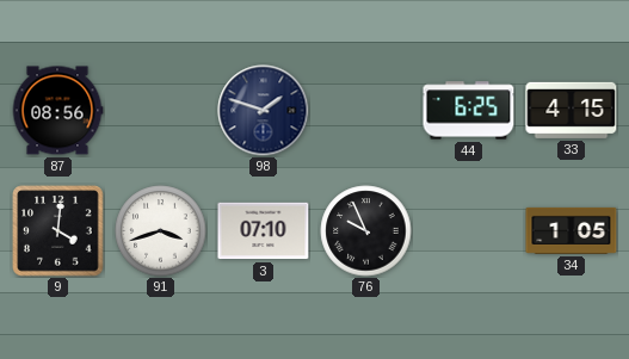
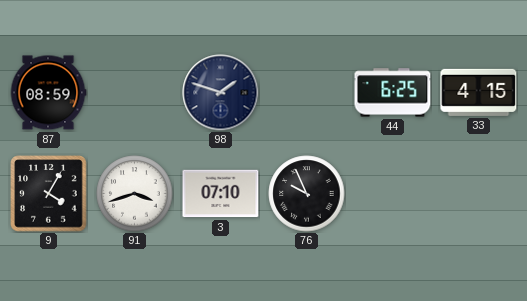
87: 08:56 -> 08:59
9: 4:01 -> 4:05
34: 1:05 -> none
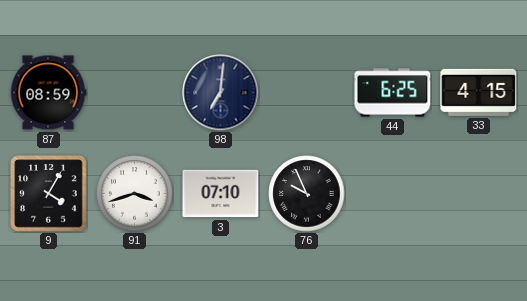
98: 1:48 -> 7:01
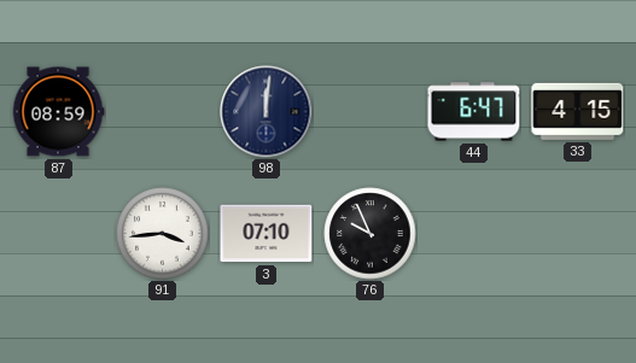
98: 7:01 -> 12:01
44: 6:25 -> 6:47
9: 4:05 -> none
91: 3:42 -> 3:44
